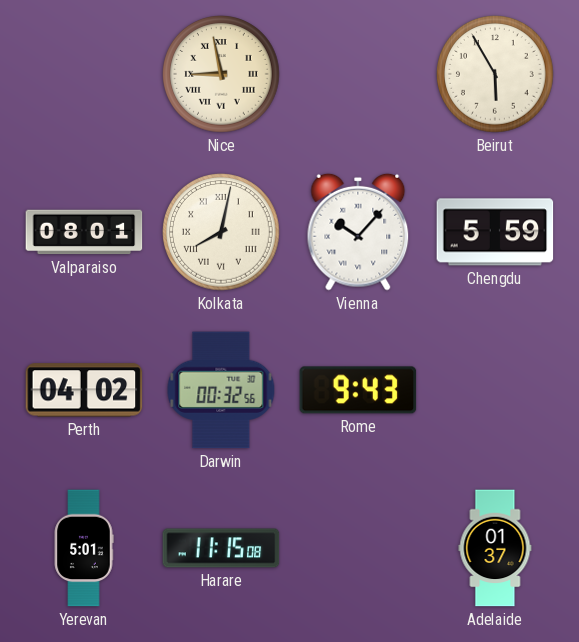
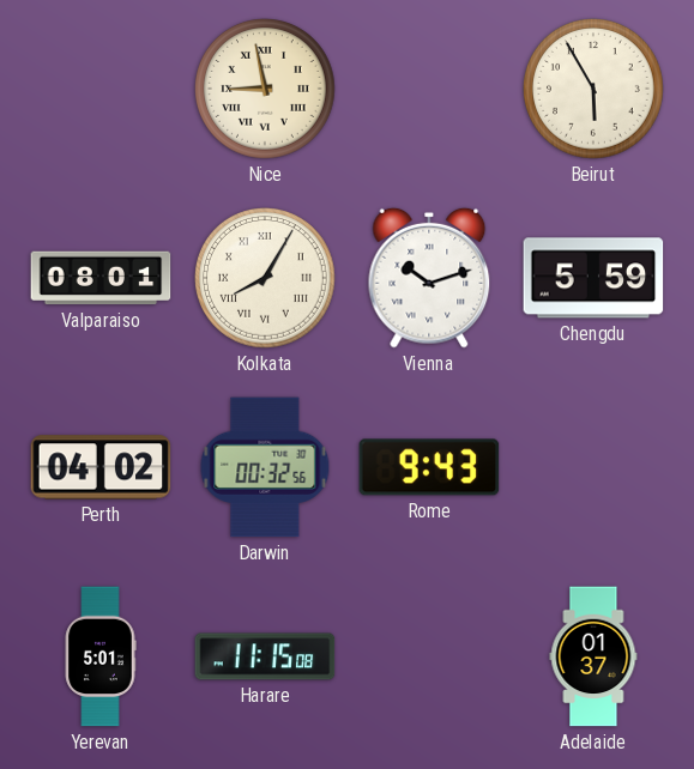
Kolkata: 8:02 -> 8:05
Vienna: 10:07 -> 10:12
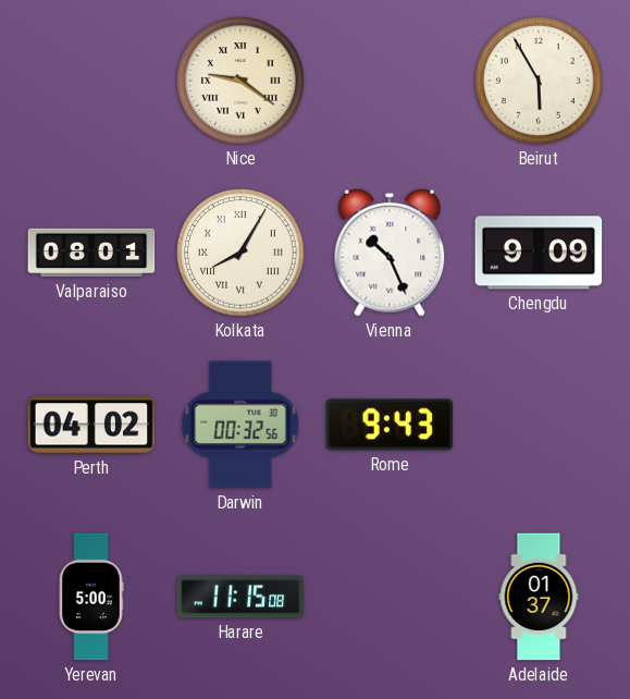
Nice: 8:58 -> 9:21
Vienna: 10:12 -> 10:26
Chengdu: 5:59 -> 9:09
Yerevan: 5:01 -> 5:00
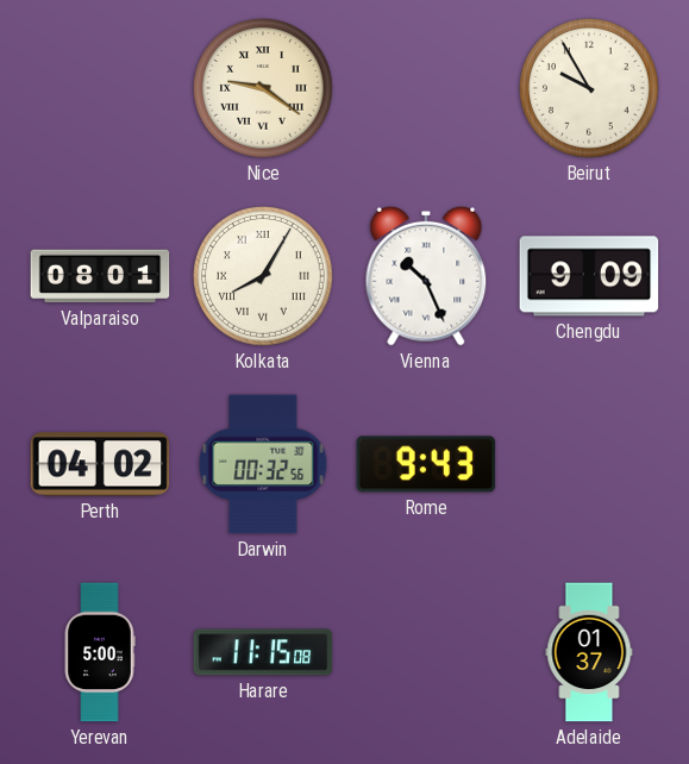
Beirut: 5:55 -> 9:55
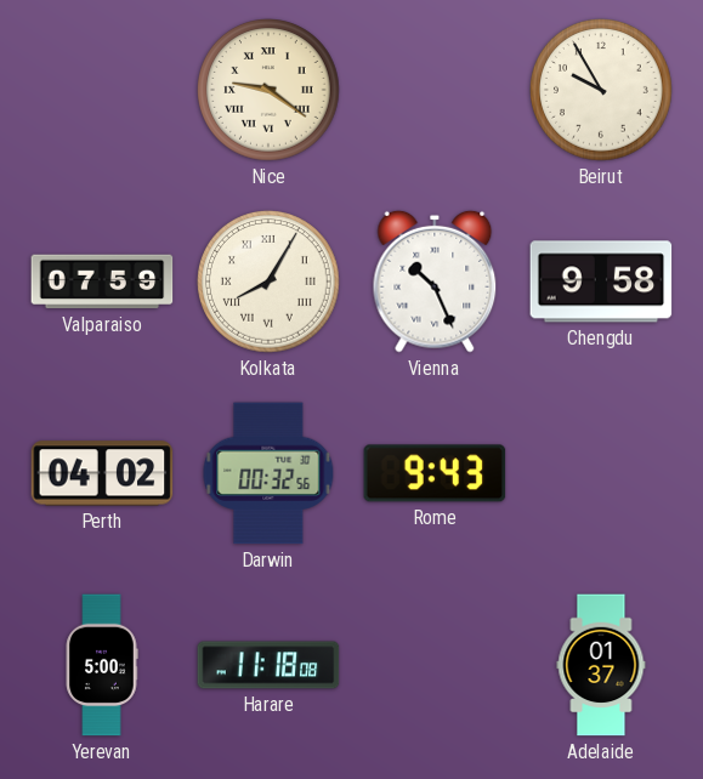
Valparaiso: 08:01 -> 07:59
Chengdu: 9:09 -> 9:58
Harare: 11:15 -> 11:18
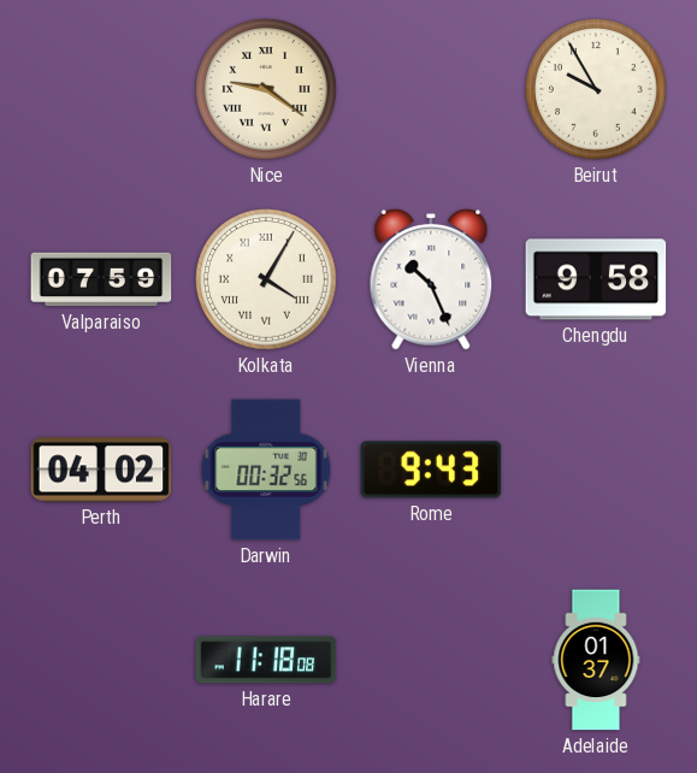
Kolkata: 8:05 -> 4:05
Yerevan: 5:00 -> none
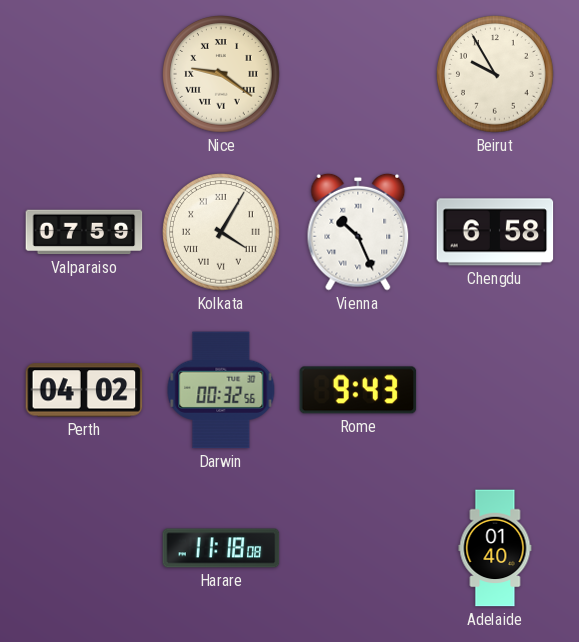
Chengdu: 9:58 -> 6:58
Adelaide: 01:37 -> 01:40
